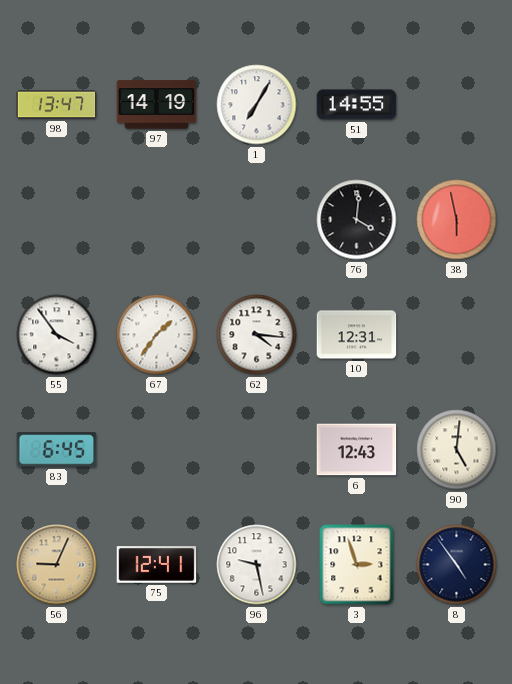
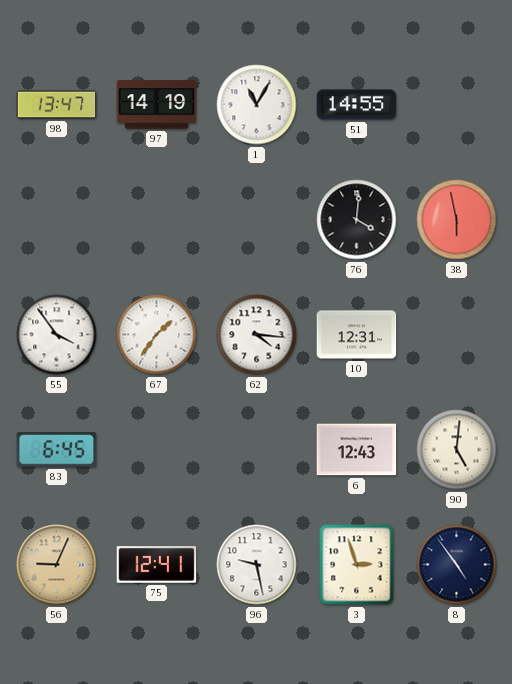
1: 7:05 -> 11:05
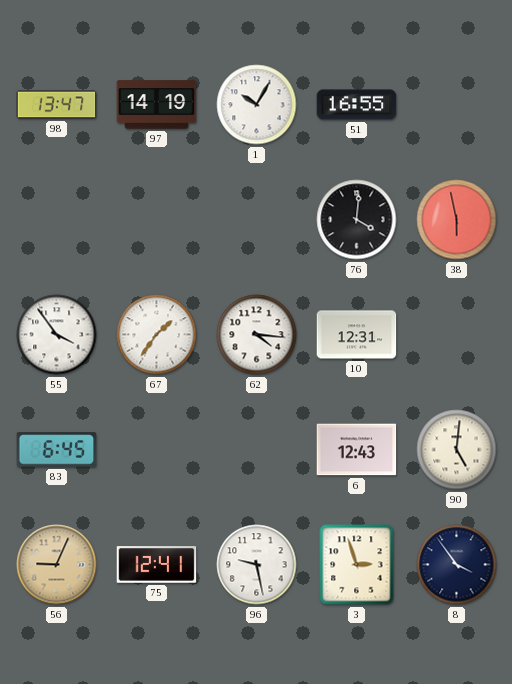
1: 11:05 -> 10:05
51: 14:55 -> 16:55
8: 4:54 -> 3:54
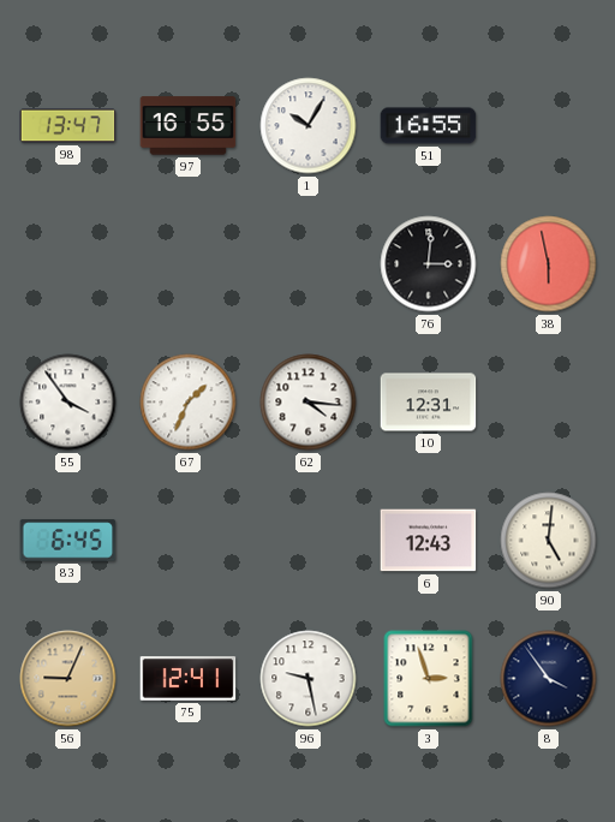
97: 14:19 -> 16:55
76: 4:01 -> 3:01
67: 1:36 -> 1:34
